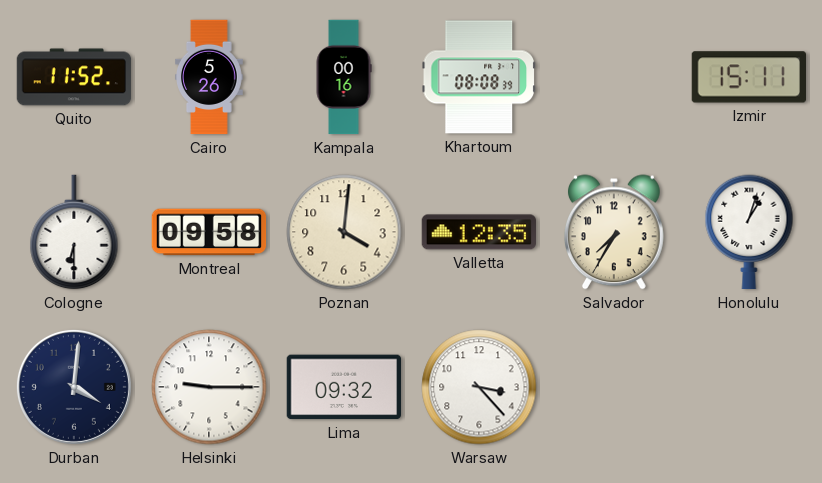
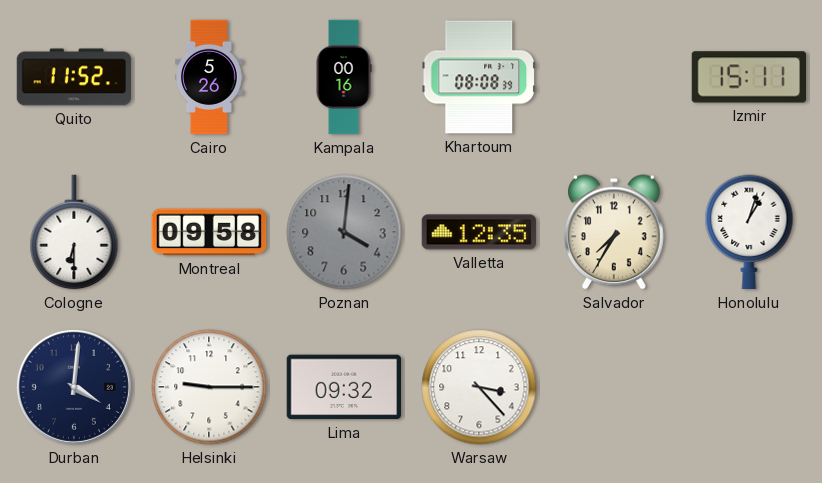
Poznan dial: cream -> grey
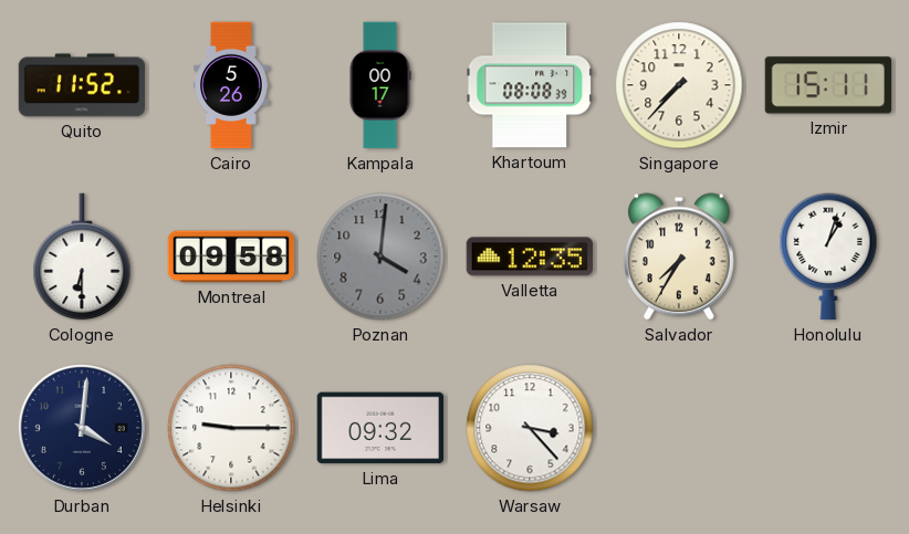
Kampala: 00:16 -> 00:17
Singapore: none -> 7:37
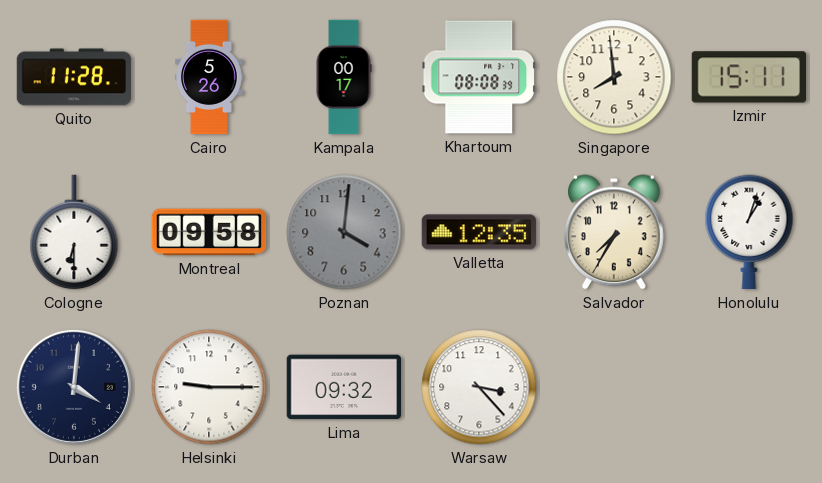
Quito: 11:52 -> 11:28
Singapore: 7:37 -> 7:59
